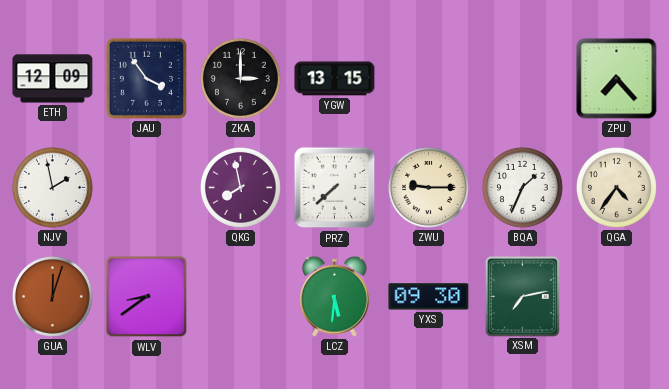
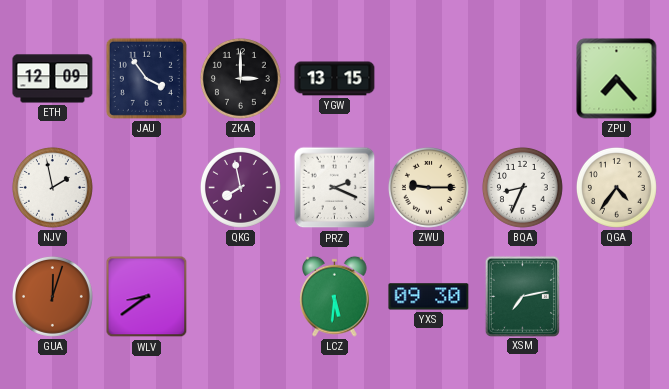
PRZ: 7:38 -> 2:19
BQA: 1:34 -> 8:34
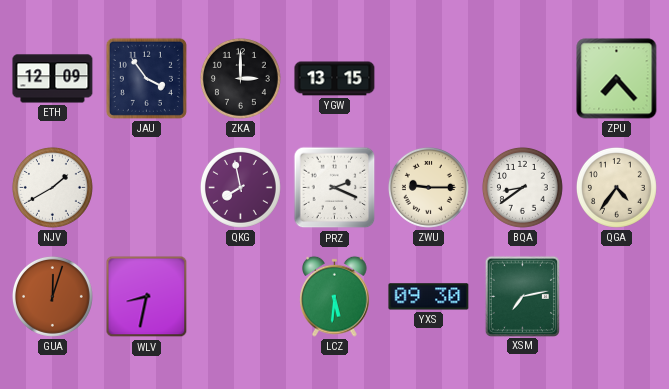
NJV: 1:58 -> 1:40
BQA: 8:34 -> 8:39
WLV: 8:39 -> 8:32
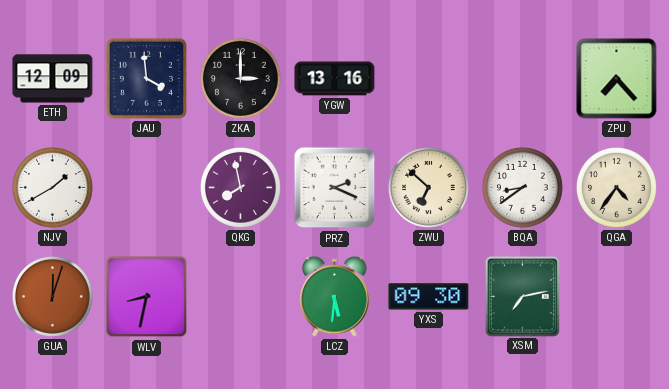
JAU: 3:54 -> 3:59
YGW: 13:15 -> 13:16
ZWU: 9:15 -> 6:52
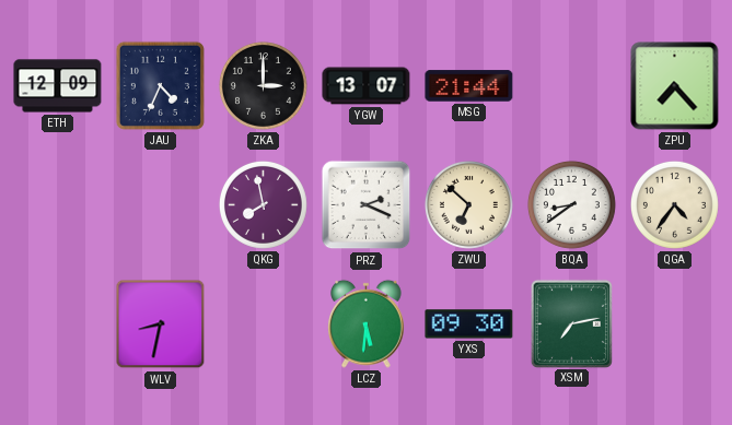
JAU: 3:59 -> 4:34
YGW: 13:16 -> 13:07
MSG: none -> 21:44
NJV: 1:40 -> none
GUA: 12:03 -> none
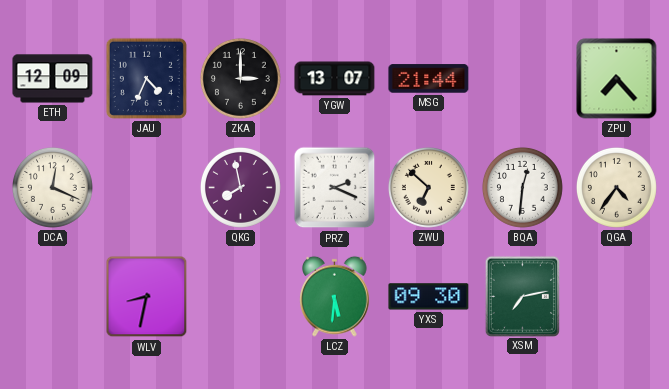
DCA: none -> 12:19
BQA: 8:39 -> 12:31
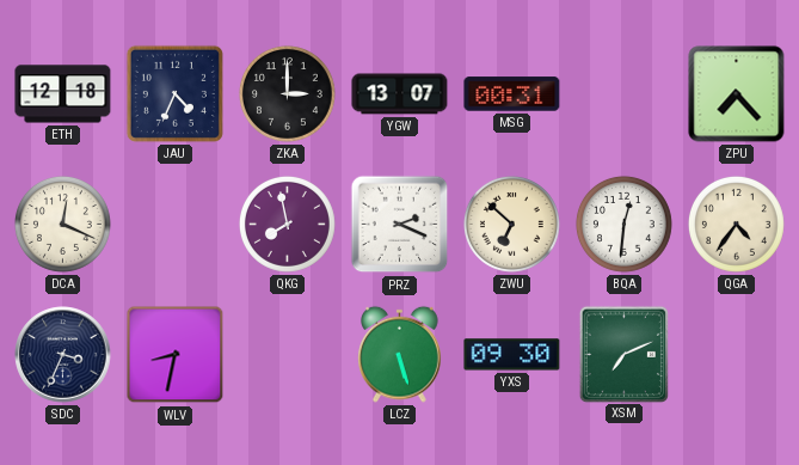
ETH: 12:09 -> 12:18
MSG: 21:44 -> 00:31
SDC: none -> 3:34
LCZ: 5:31 -> 5:27
XSM: 7:13 -> 7:11
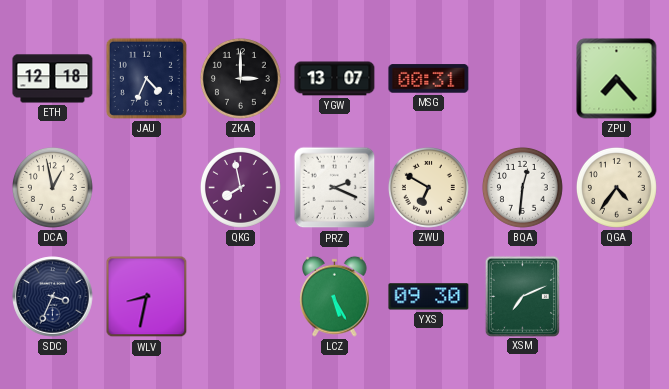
DCA: 12:19 -> 12:58
ZWU: 6:52 -> 6:50
LCZ: 5:27 -> 5:25
